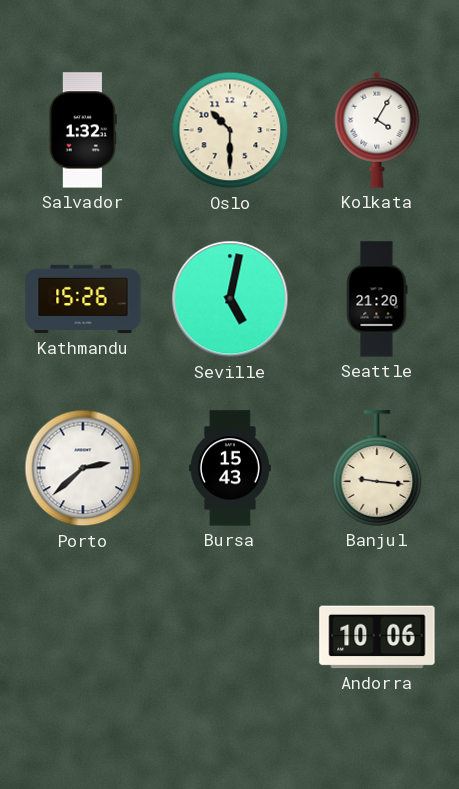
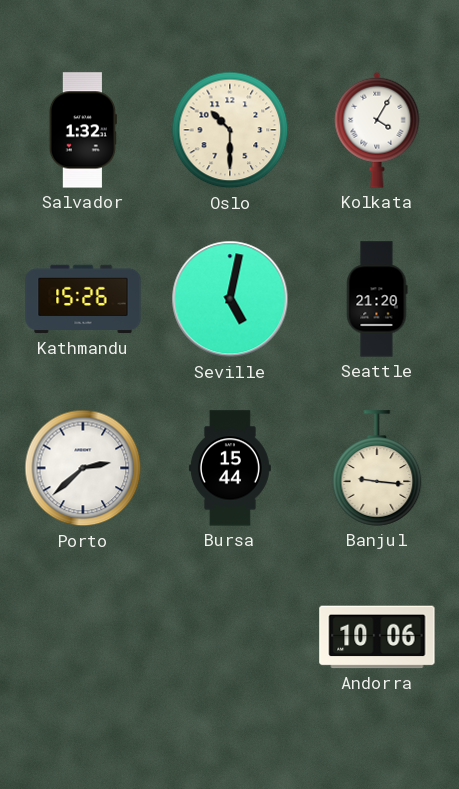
Bursa: 15:43 -> 15:44
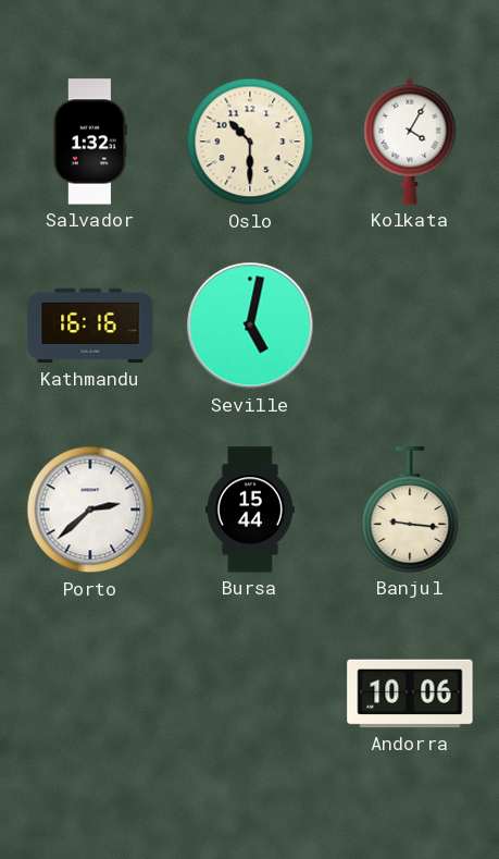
Kathmandu: 15:26 -> 16:16
Seattle: 21:20 -> none
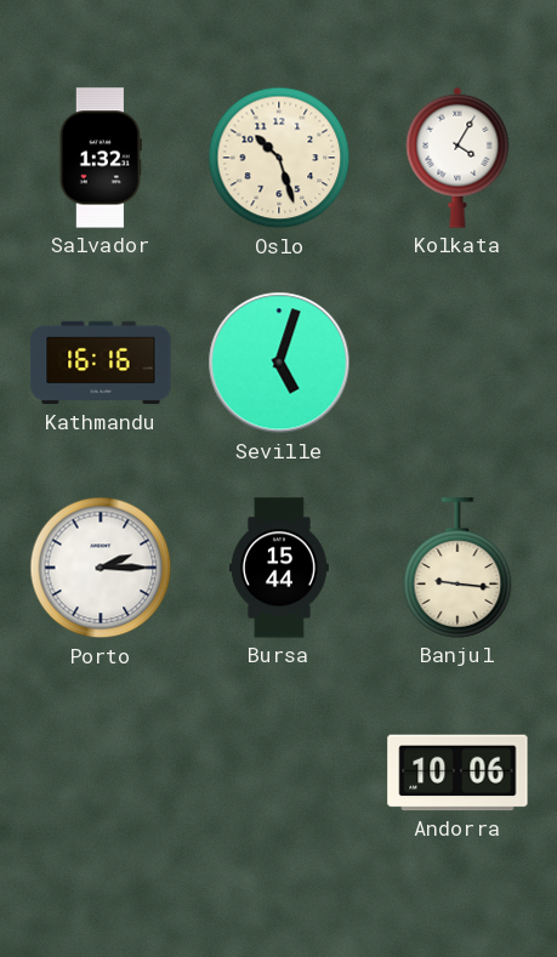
Oslo: 10:30 -> 10:27
Seville: 5:02 -> 5:03
Porto: 2:38 -> 2:15
